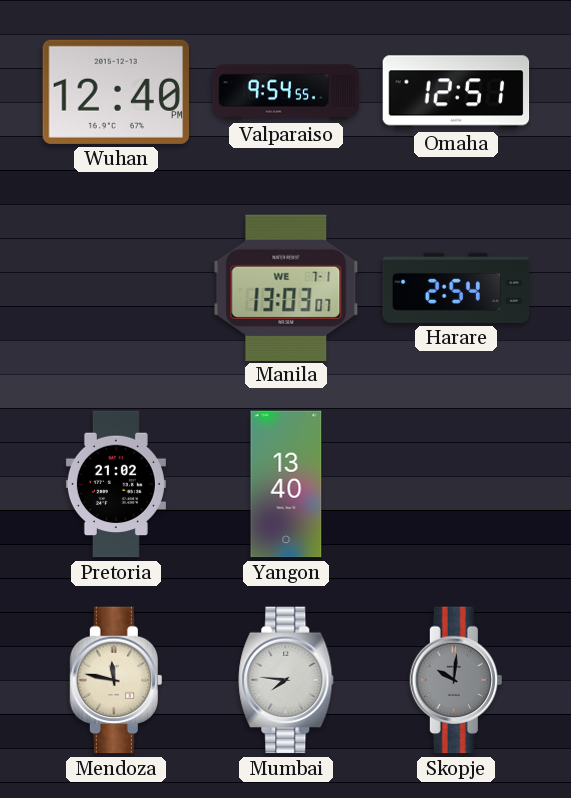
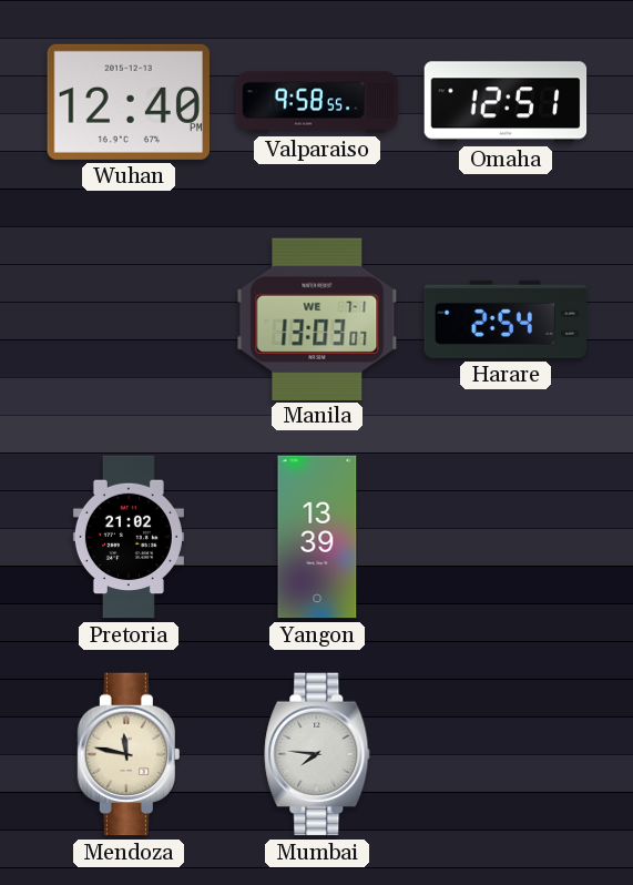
Valparaiso: 9:54 -> 9:58
Yangon: 13:40 -> 13:39
Skopje: 10:01 -> none
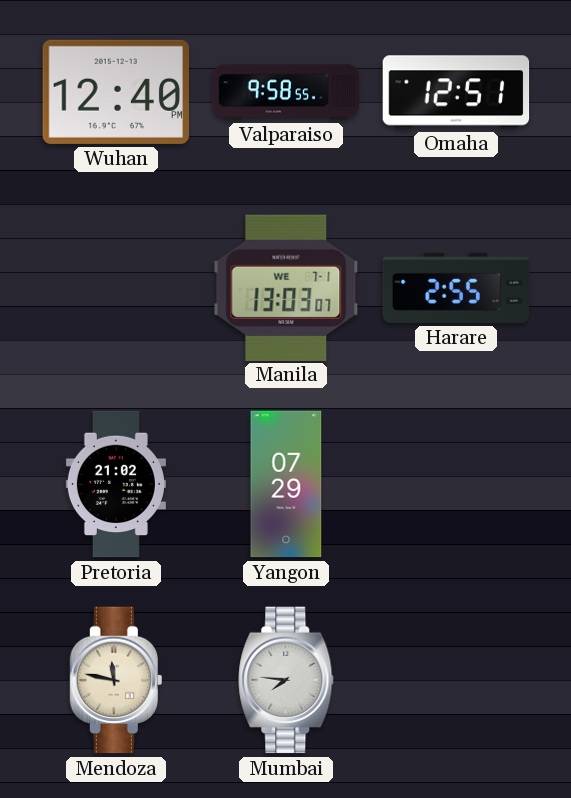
Harare: 2:54 -> 2:55
Yangon: 13:39 -> 07:29
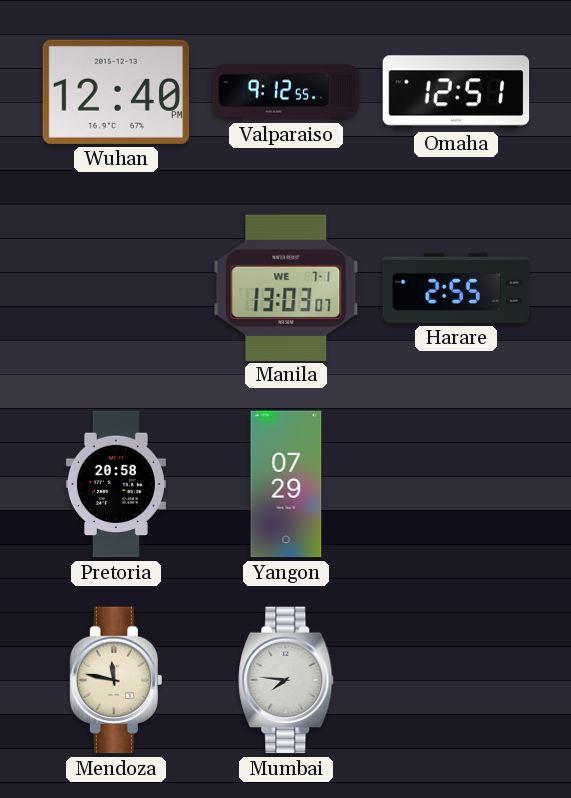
Valparaiso: 9:58 -> 9:12
Pretoria: 21:02 -> 20:58
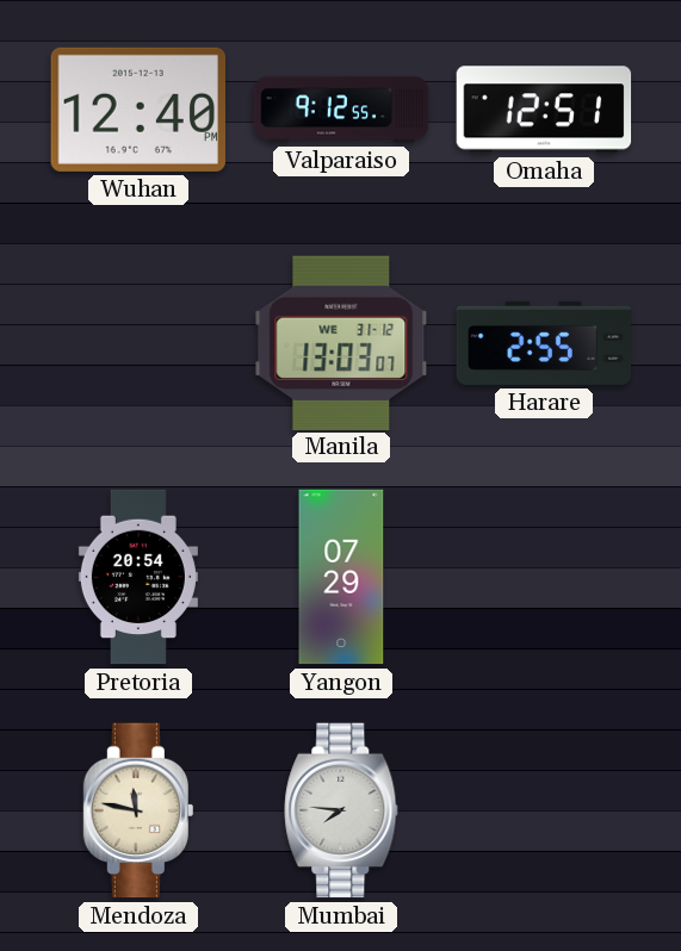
Manila date: WE 7-1 -> WE 31-12
Pretoria: 20:58 -> 20:54
